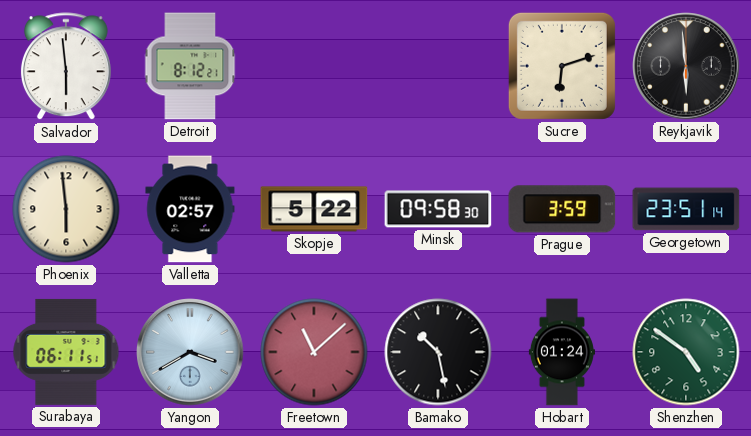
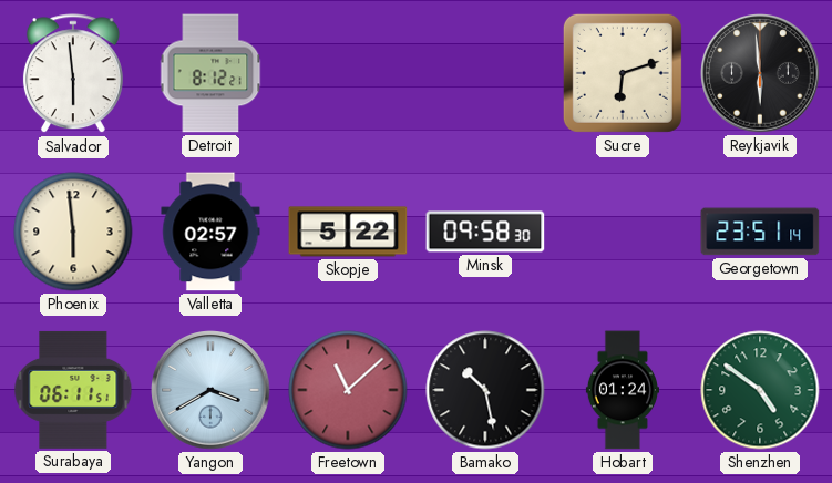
Prague: 3:59 -> none
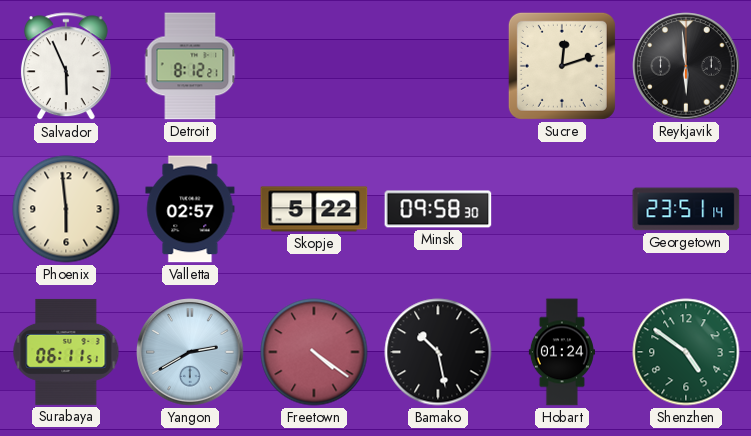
Salvador: 5:59 -> 5:56
Sucre: 6:12 -> 12:12
Yangon: 3:40 -> 2:40
Freetown: 11:08 -> 4:21
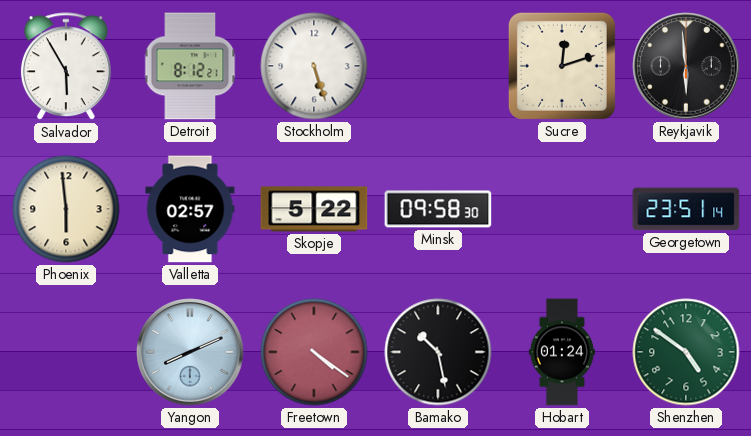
Salvador: 5:56 -> 5:55
Stockholm: none -> 5:27
Surabaya: 06:11 -> none
Yangon: 2:40 -> 8:11
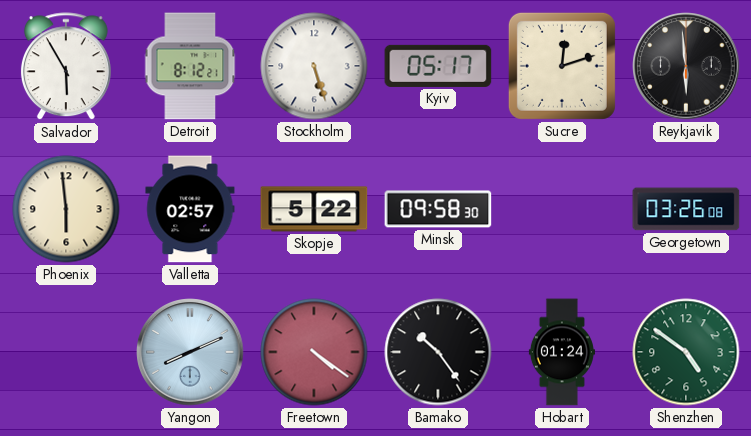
Kyiv: none -> 05:17
Georgetown: 23:51 -> 03:26
Bamako: 10:28 -> 10:24
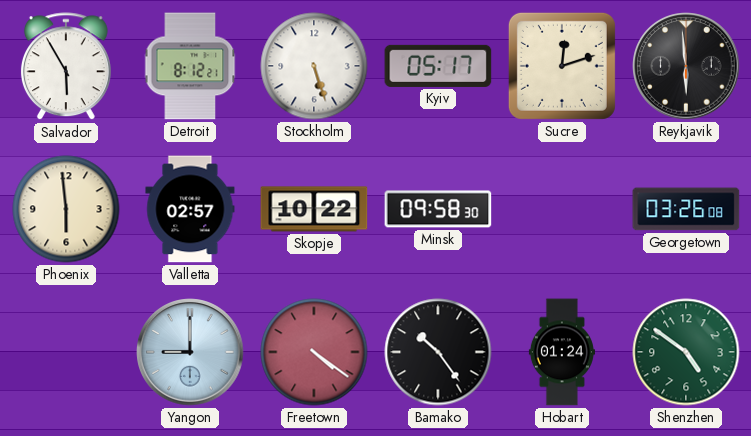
Skopje: 5:22 -> 10:22
Yangon: 8:11 -> 9:00
